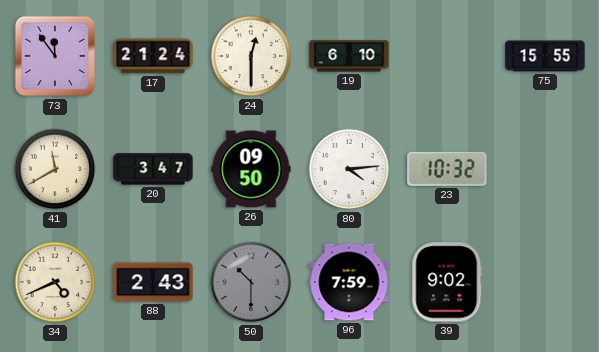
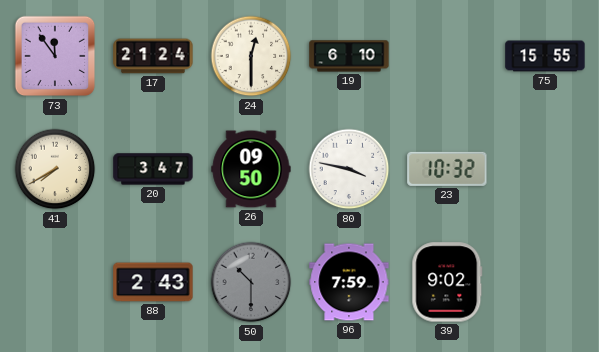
41: 11:40 -> 7:40
80: 4:14 -> 3:47
34: 4:41 -> none
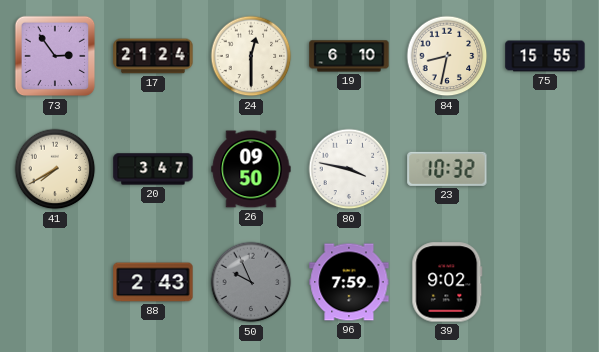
73: 11:54 -> 2:54
84: none -> 8:32
50: 10:30 -> 9:56
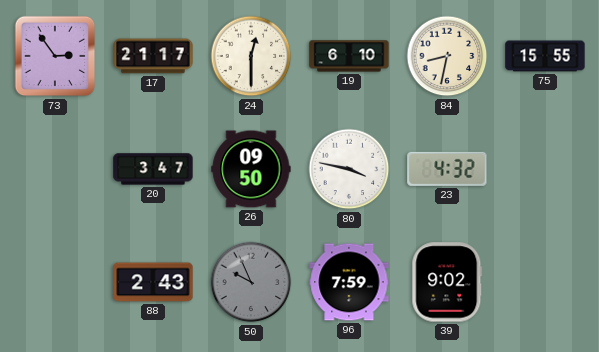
17: 21:24 -> 21:17
41: 7:40 -> none
23: 10:32 -> 4:32
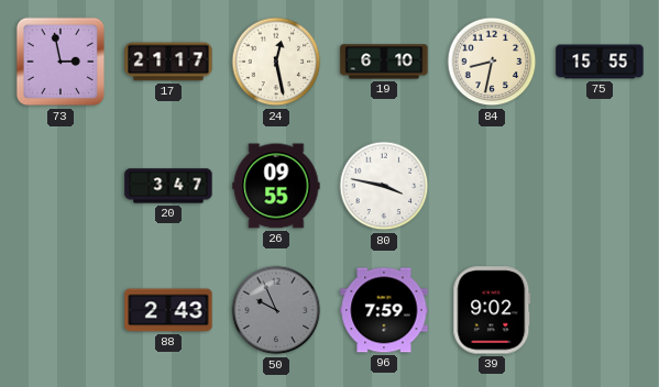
73: 2:54 -> 2:58
24: 12:30 -> 12:28
26: 09:50 -> 09:55
23: 4:32 -> none
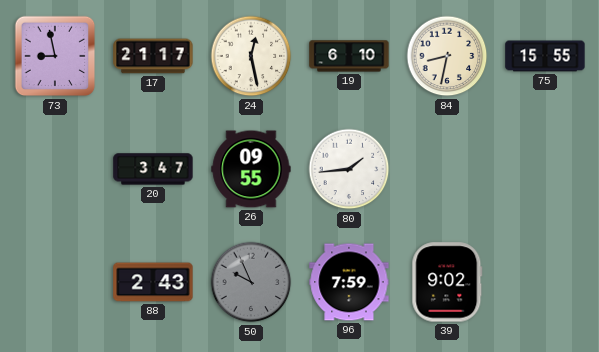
73: 2:58 -> 8:58
80: 3:47 -> 1:44
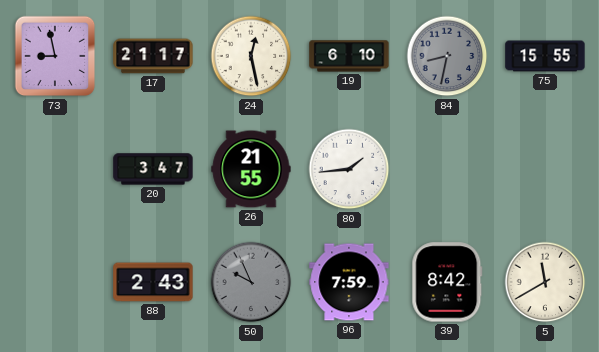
84 dial: cream -> grey
26: 09:55 -> 21:55
39: 9:02 -> 8:42
5: none -> 11:40
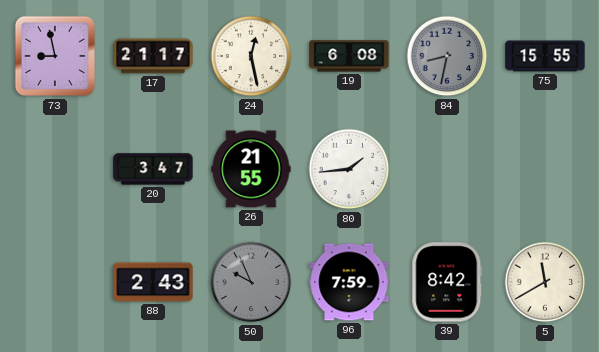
19: 6:10 -> 6:08
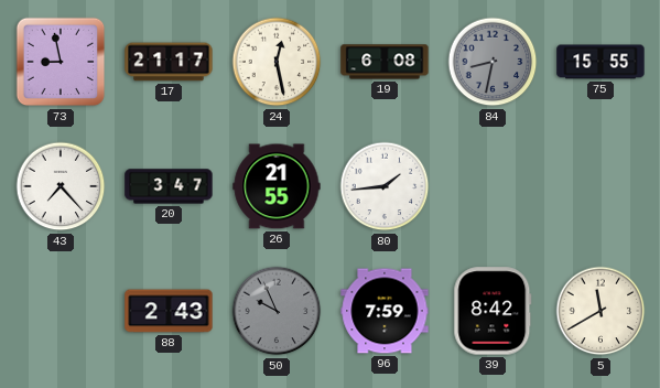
43: none -> 7:23
